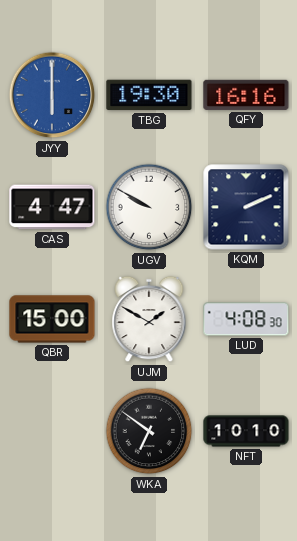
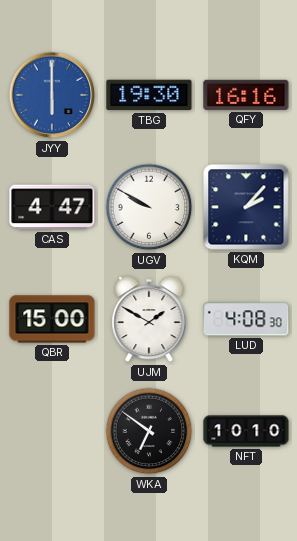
KQM: 2:11 -> 2:07
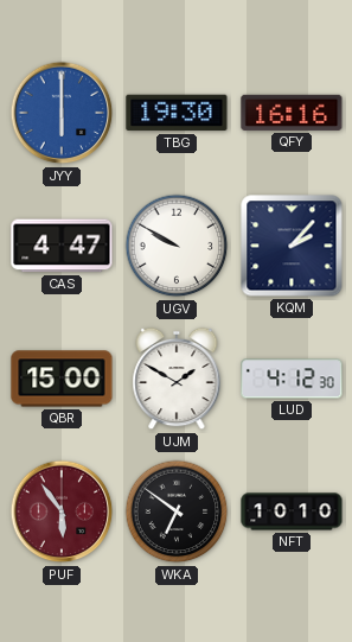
LUD: 4:08 -> 4:12
PUF: none -> 5:54
